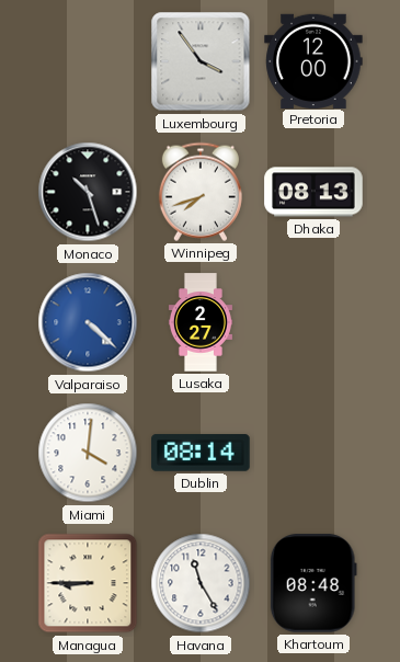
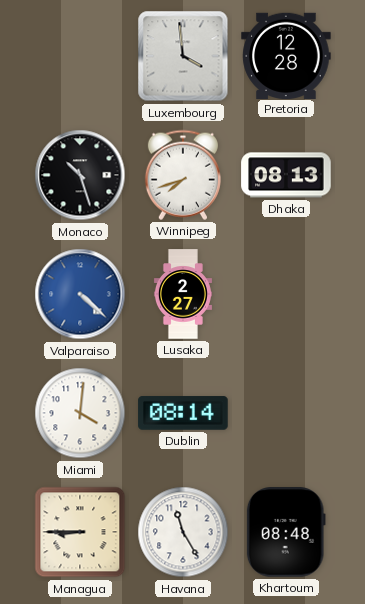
Luxembourg: 3:54 -> 3:59
Pretoria: 12:00 -> 12:28
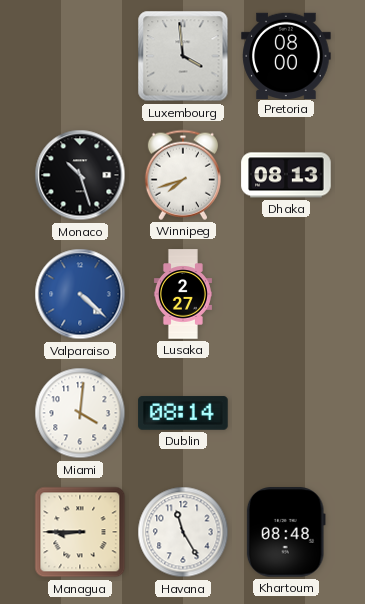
Pretoria: 12:28 -> 08:00
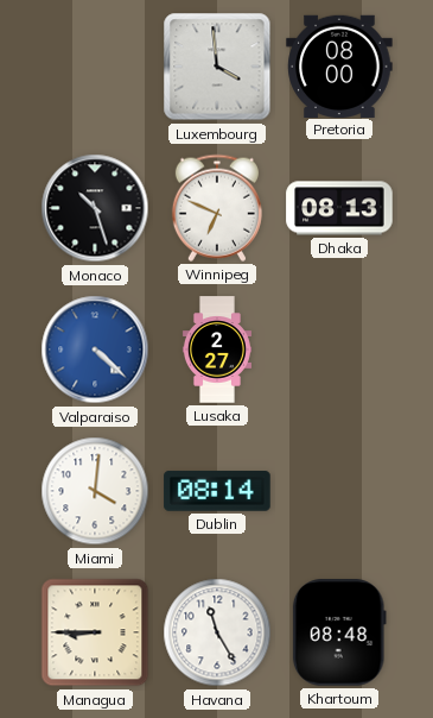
Winnipeg: 7:42 -> 6:49
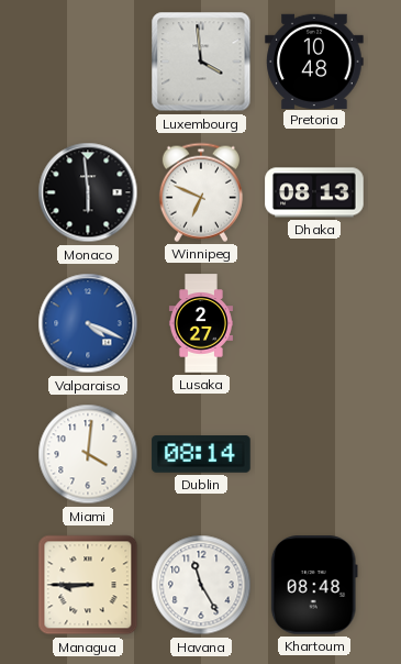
Pretoria: 08:00 -> 10:48
Monaco: 10:27 -> 5:59
Valparaiso: 4:22 -> 4:19
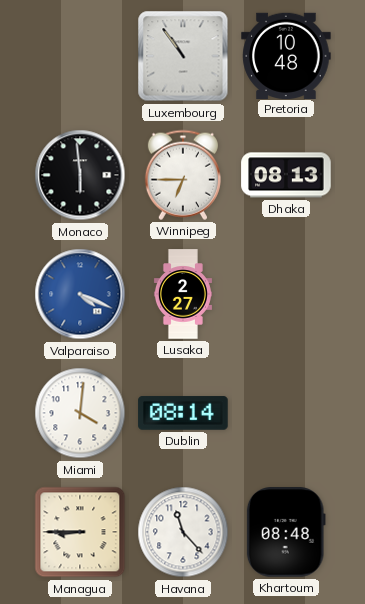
Luxembourg: 3:59 -> 10:54
Winnipeg: 6:49 -> 6:45
Havana: 11:25 -> 11:23
